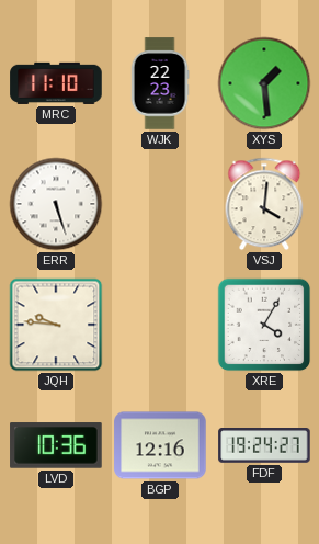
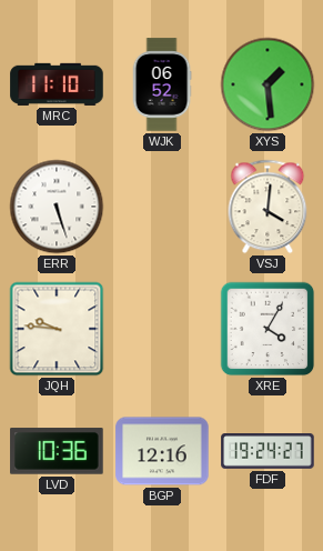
WJK: 22:23 -> 06:52
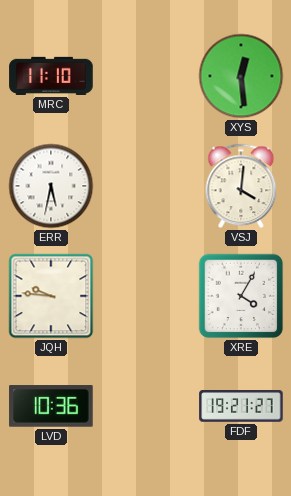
WJK: 06:52 -> none
XYS: 1:29 -> 12:29
ERR: 5:27 -> 5:32
BGP: 12:16 -> none
FDF: 19:24 -> 19:21
